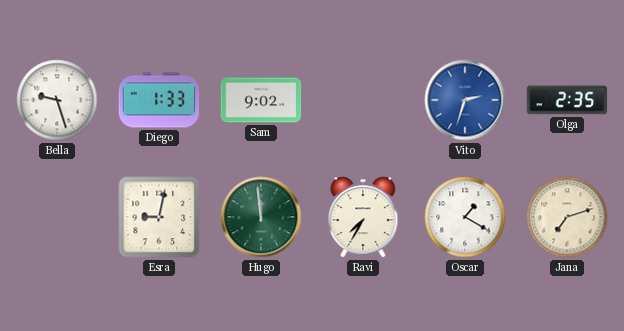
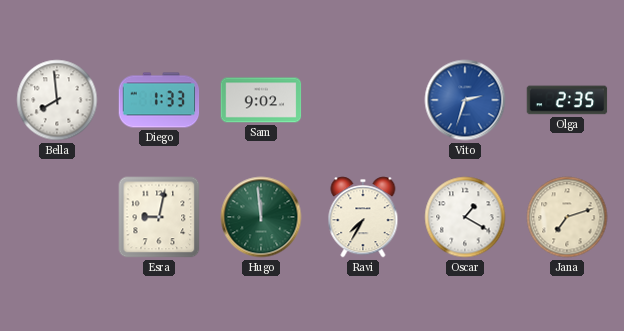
Bella: 9:27 -> 7:59
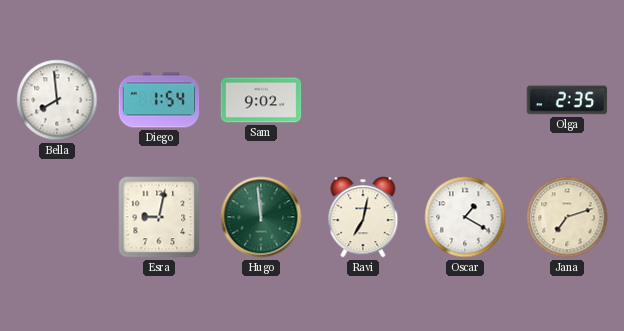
Diego: 1:33 -> 1:54
Vito: 2:33 -> none
Ravi: 7:35 -> 7:02
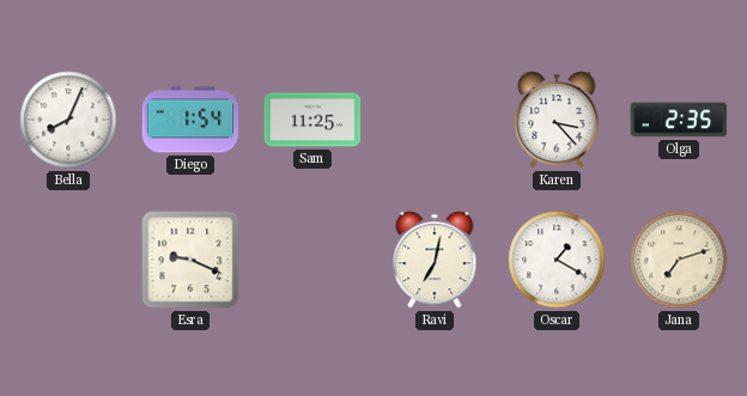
Bella: 7:59 -> 8:04
Sam: 9:02 -> 11:25
Karen: none -> 3:23
Esra: 9:02 -> 9:19
Hugo: 11:59 -> none
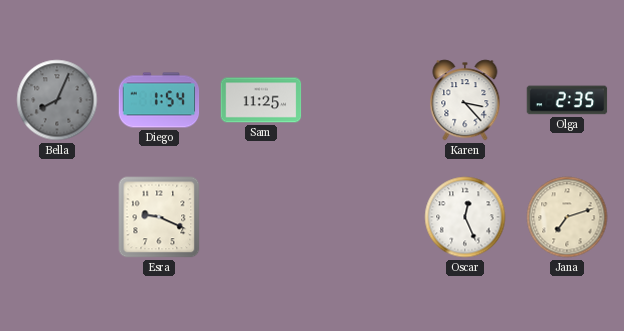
Bella dial: white -> grey
Ravi: 7:02 -> none
Oscar: 1:20 -> 12:26
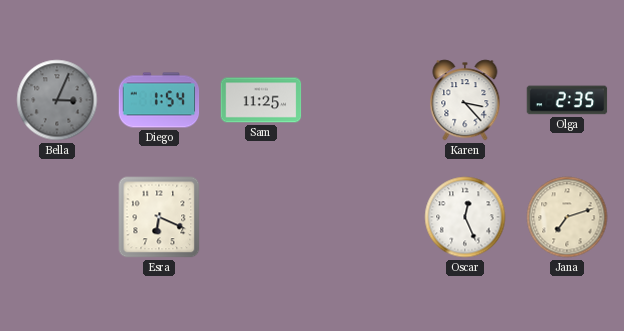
Bella: 8:04 -> 3:04
Esra: 9:19 -> 6:19
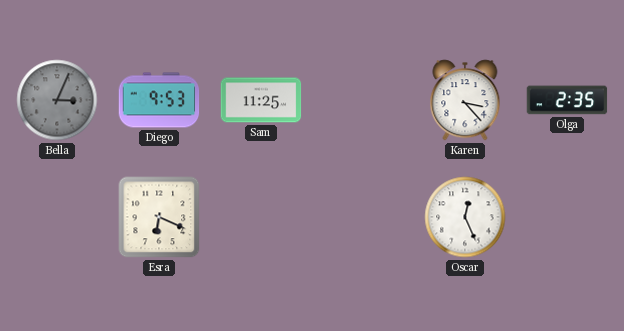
Diego: 1:54 -> 9:53
Jana: 7:12 -> none
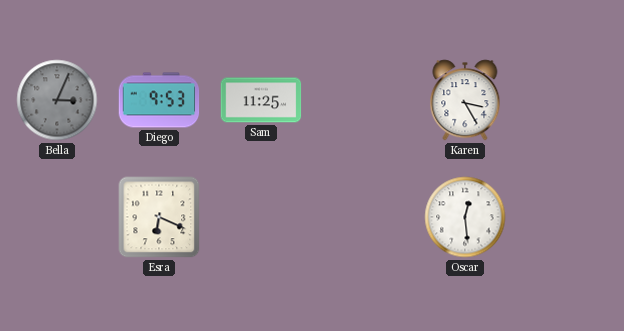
Karen: 3:23 -> 3:25
Olga: 2:35 -> none
Oscar: 12:26 -> 12:29
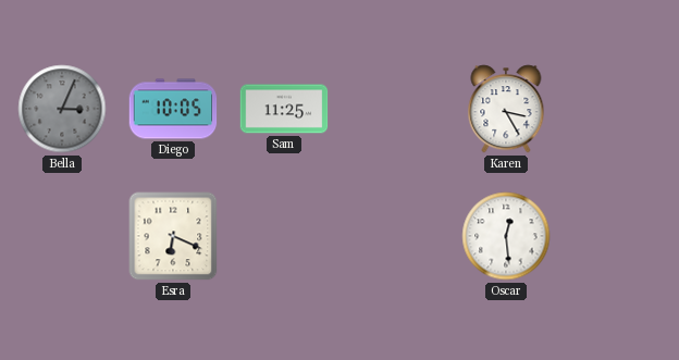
Diego: 9:53 -> 10:05
